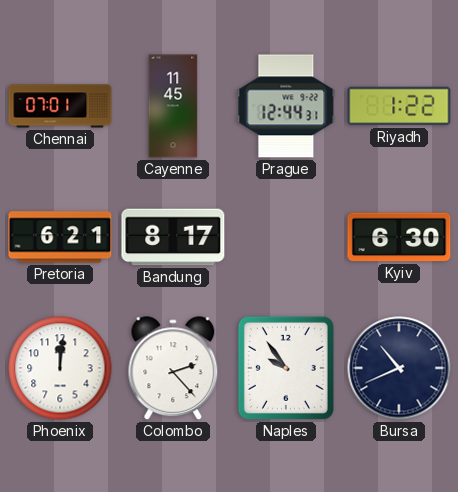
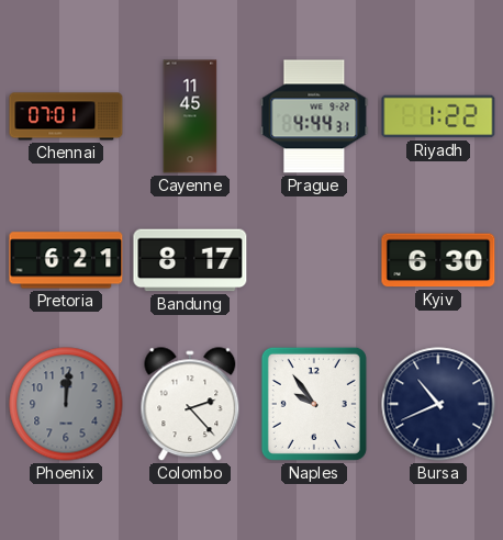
Prague: 12:44 -> 4:44
Phoenix dial: white -> grey
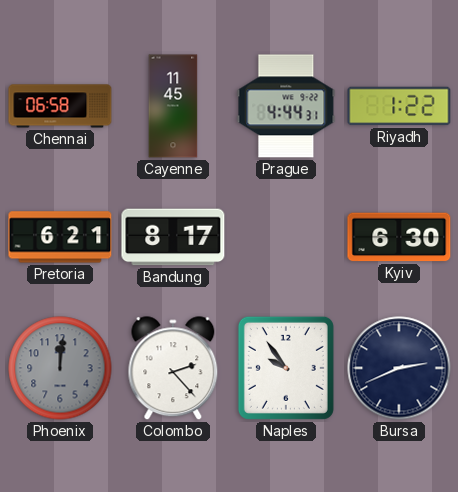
Chennai: 07:01 -> 06:58
Bursa: 10:41 -> 2:41
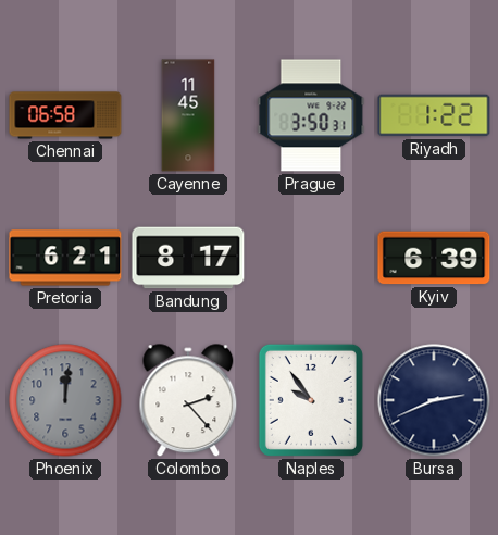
Prague: 4:44 -> 3:50
Kyiv: 6:30 -> 6:39
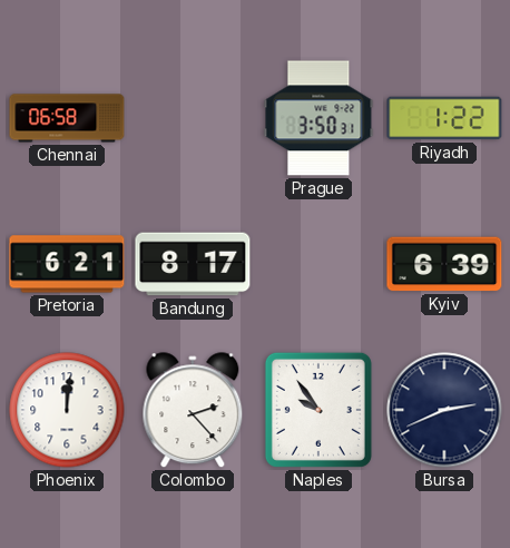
Cayenne: 11:45 -> none
Phoenix dial: grey -> white
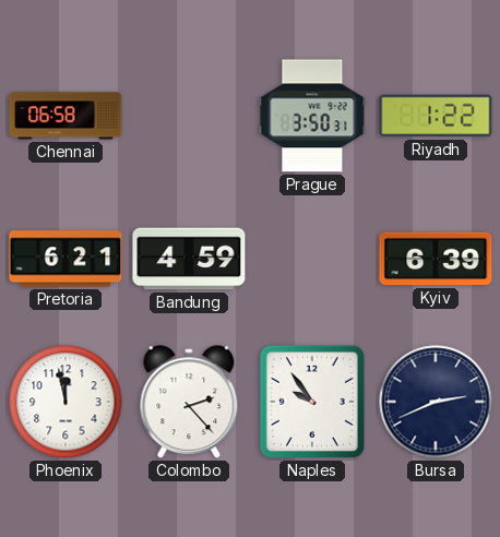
Bandung: 8:17 -> 4:59
Phoenix: 12:01 -> 11:58
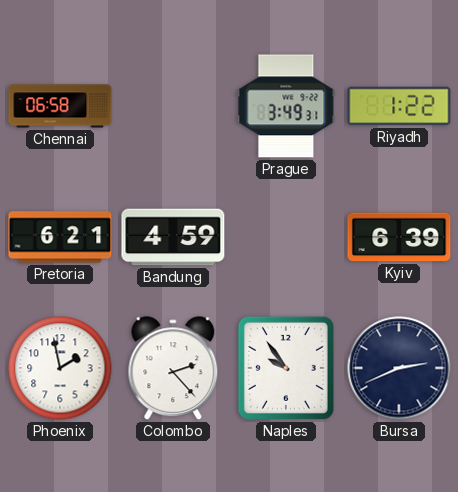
Prague: 3:50 -> 3:49
Phoenix: 11:58 -> 1:58
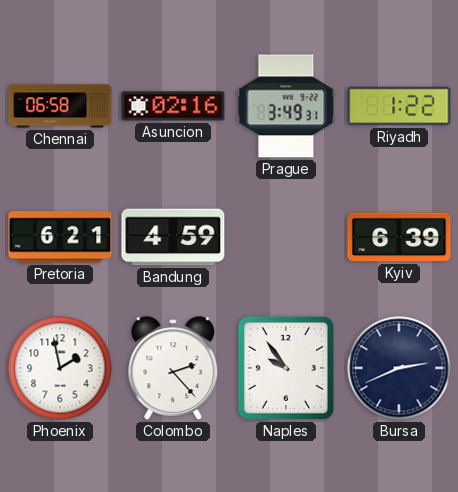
Asuncion: none -> 02:16
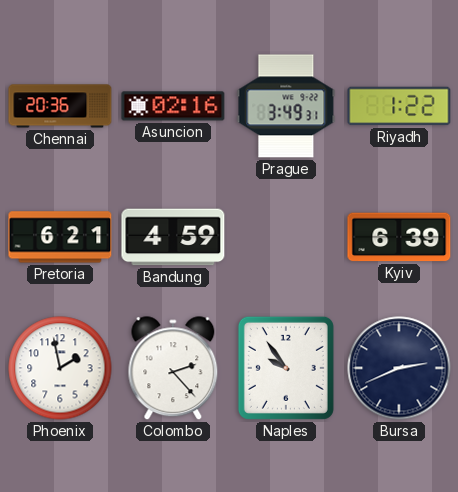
Chennai: 06:58 -> 20:36
